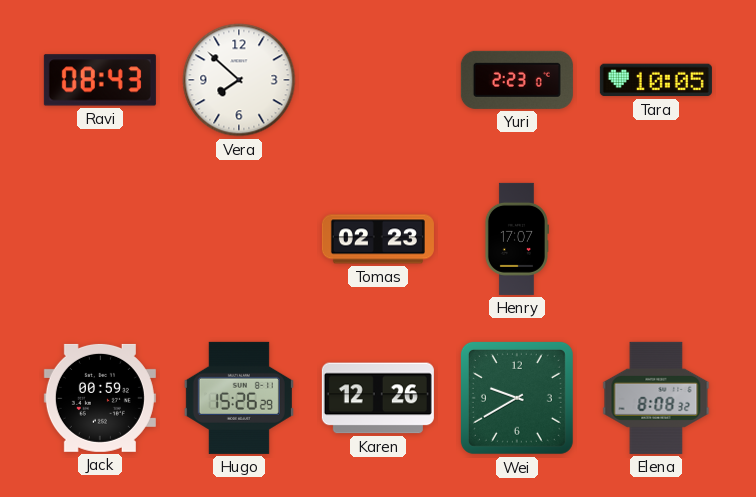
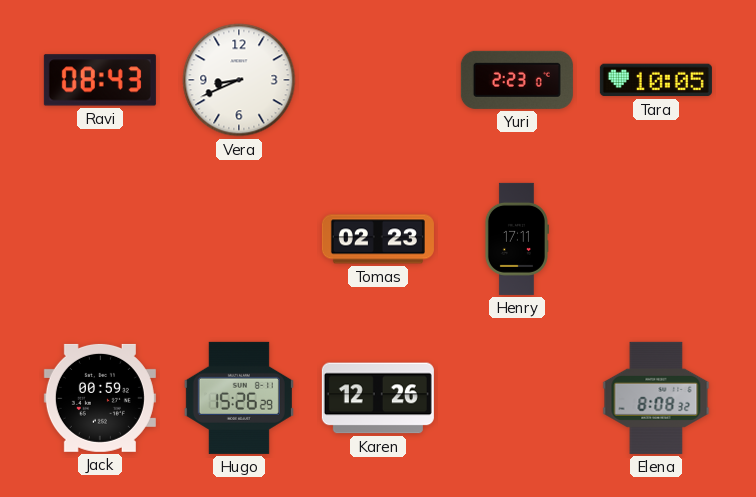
Vera: 7:52 -> 8:41
Henry: 17:07 -> 17:11
Wei: 9:40 -> none
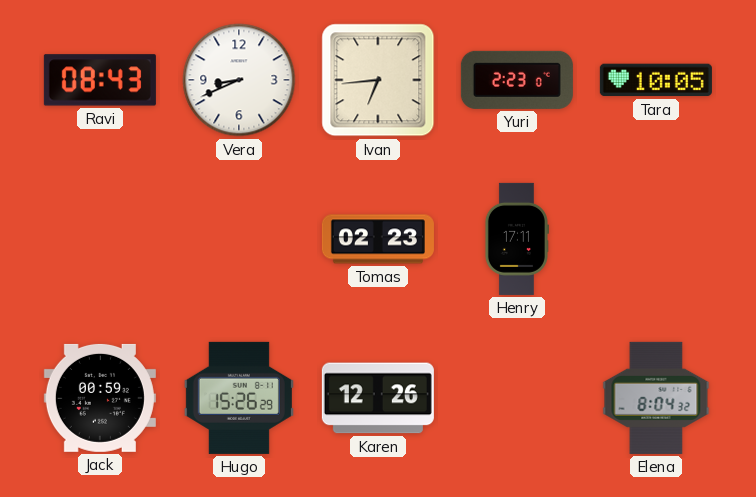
Ivan: none -> 6:44
Elena: 8:08 -> 8:04
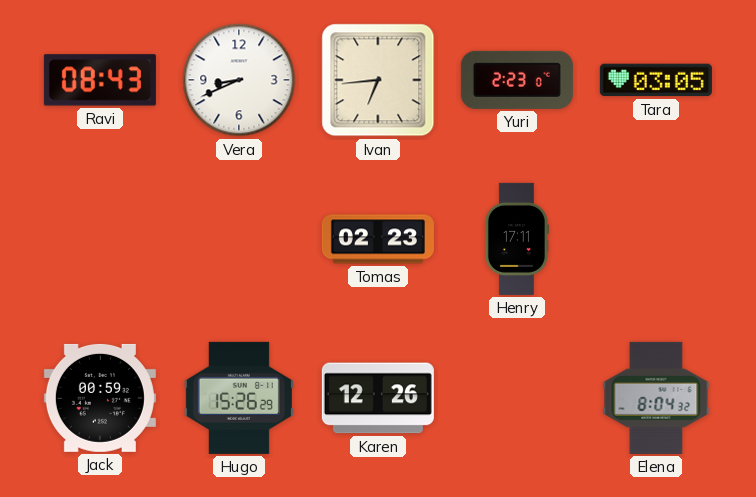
Tara: 10:05 -> 03:05
